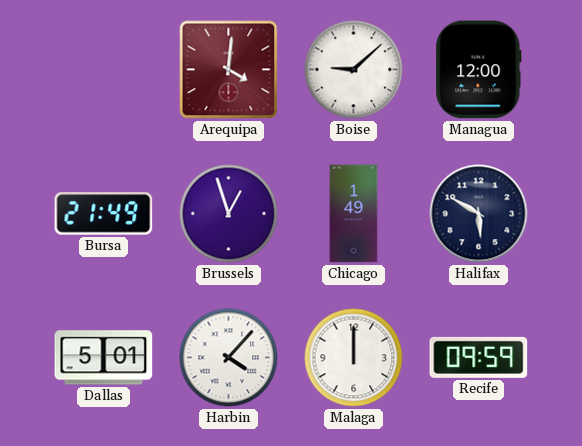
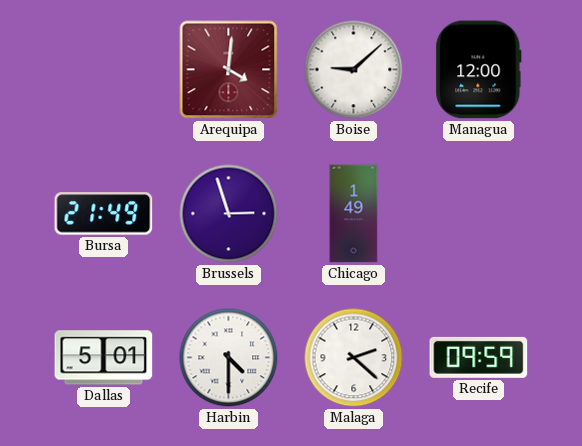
Brussels: 12:57 -> 2:57
Halifax: 5:50 -> none
Harbin: 4:07 -> 4:30
Malaga: 12:00 -> 2:22
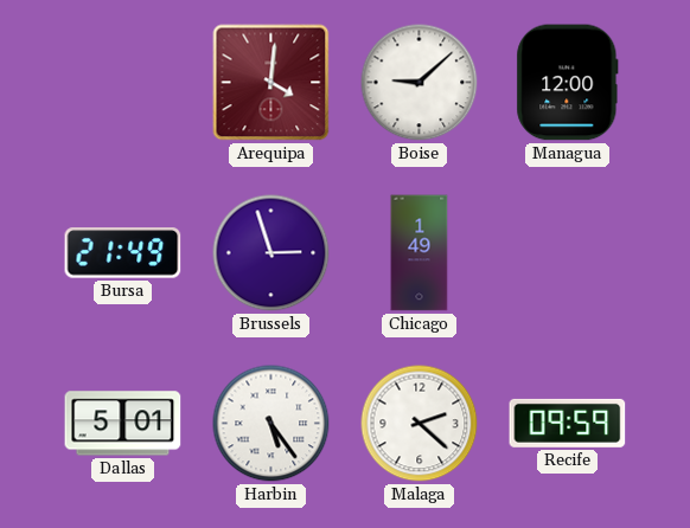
Harbin: 4:30 -> 5:24
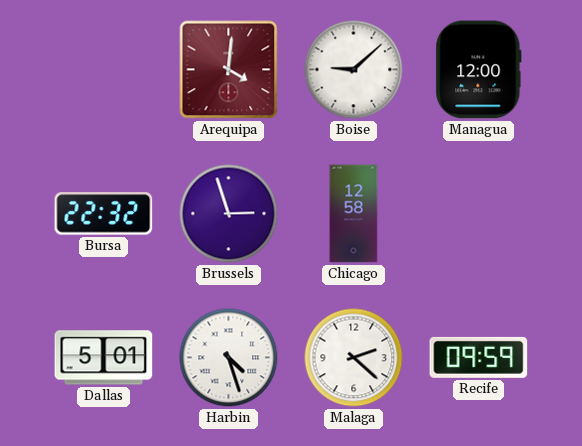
Bursa: 21:49 -> 22:32
Chicago: 1:49 -> 12:58
Harbin: 5:24 -> 4:27
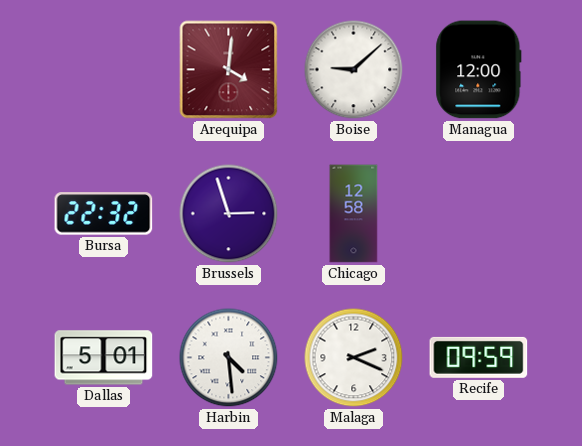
Harbin: 4:27 -> 4:29
Malaga: 2:22 -> 2:19
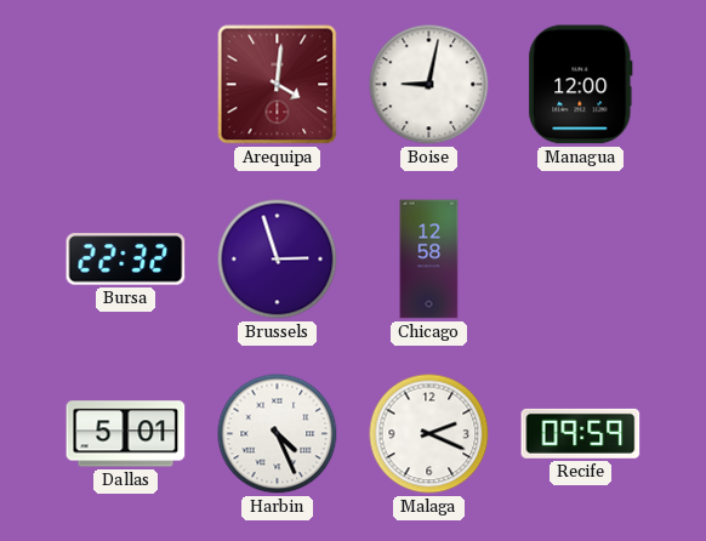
Boise: 9:08 -> 9:02
Harbin: 4:29 -> 4:26
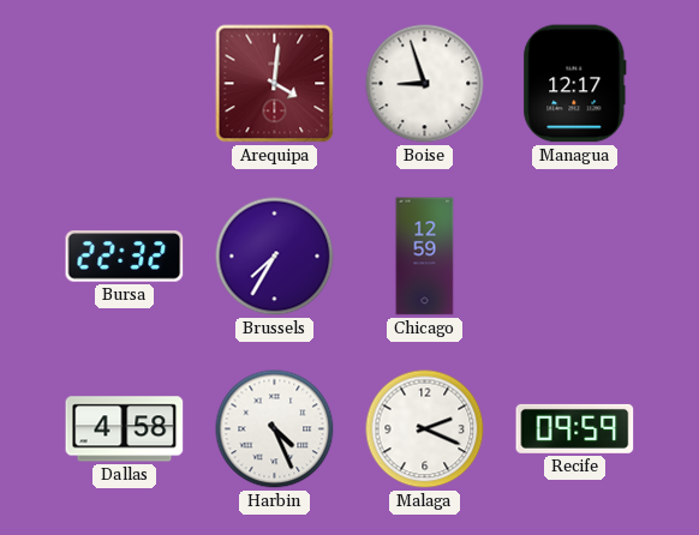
Boise: 9:02 -> 8:57
Managua: 12:00 -> 12:17
Brussels: 2:57 -> 7:35
Chicago: 12:58 -> 12:59
Dallas: 5:01 -> 4:58
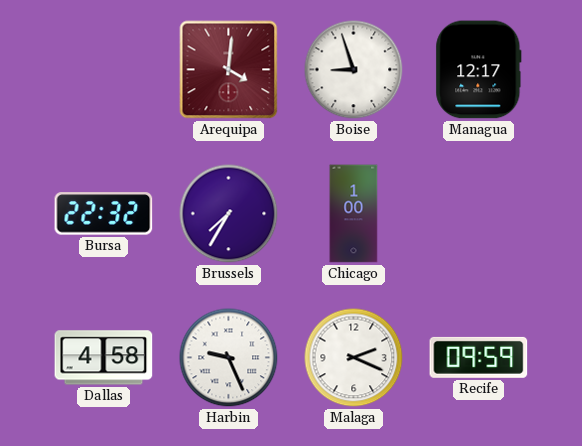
Chicago: 12:59 -> 1:00
Harbin: 4:26 -> 9:26
